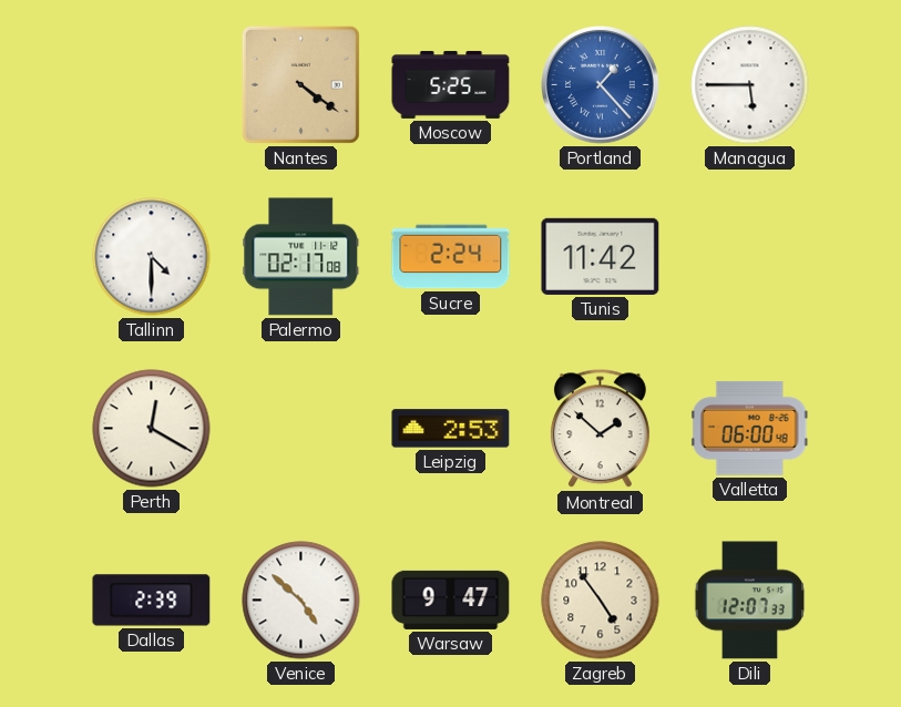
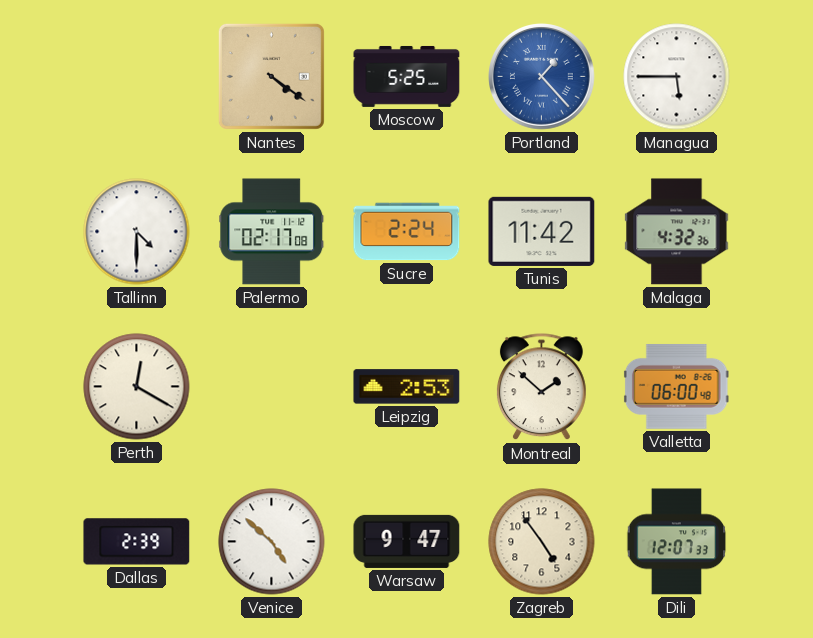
Malaga: none -> 4:32
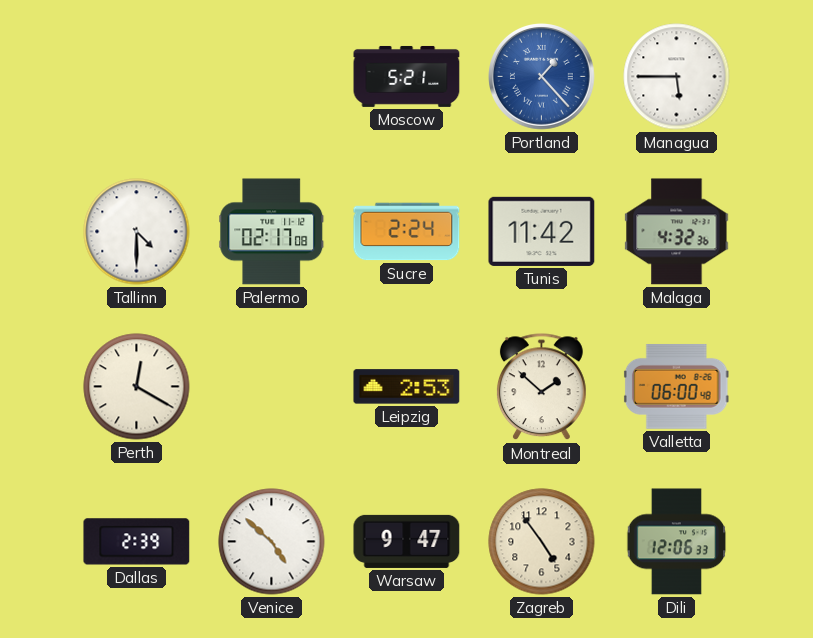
Nantes: 4:21 -> none
Moscow: 5:25 -> 5:21
Dili: 12:07 -> 12:06
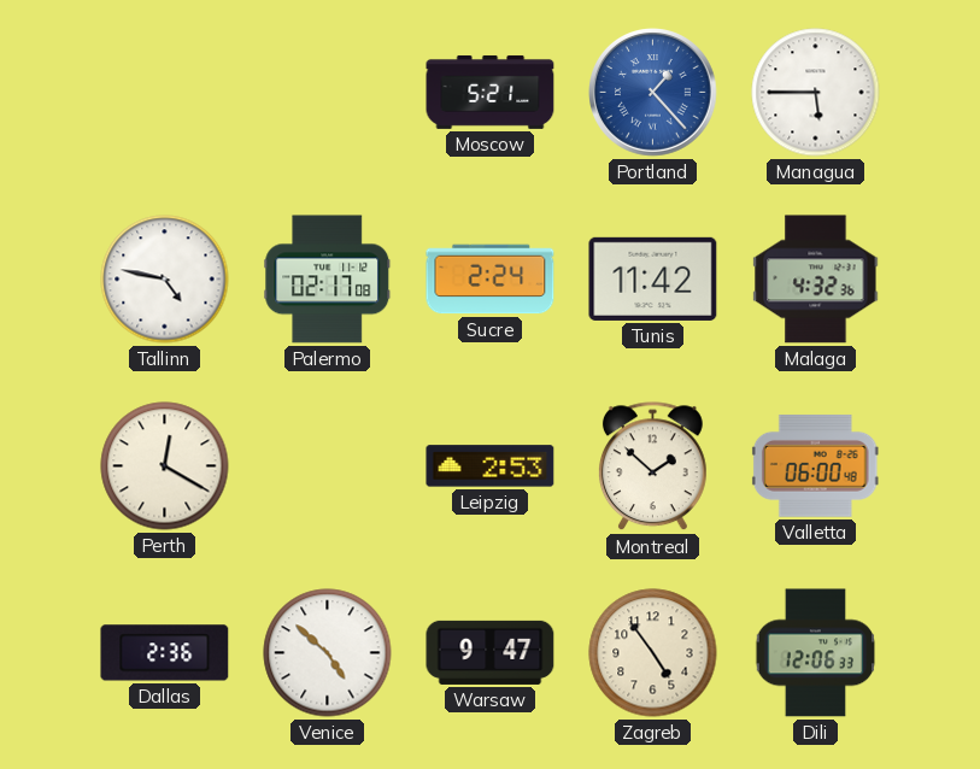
Tallinn: 4:30 -> 4:47
Dallas: 2:39 -> 2:36
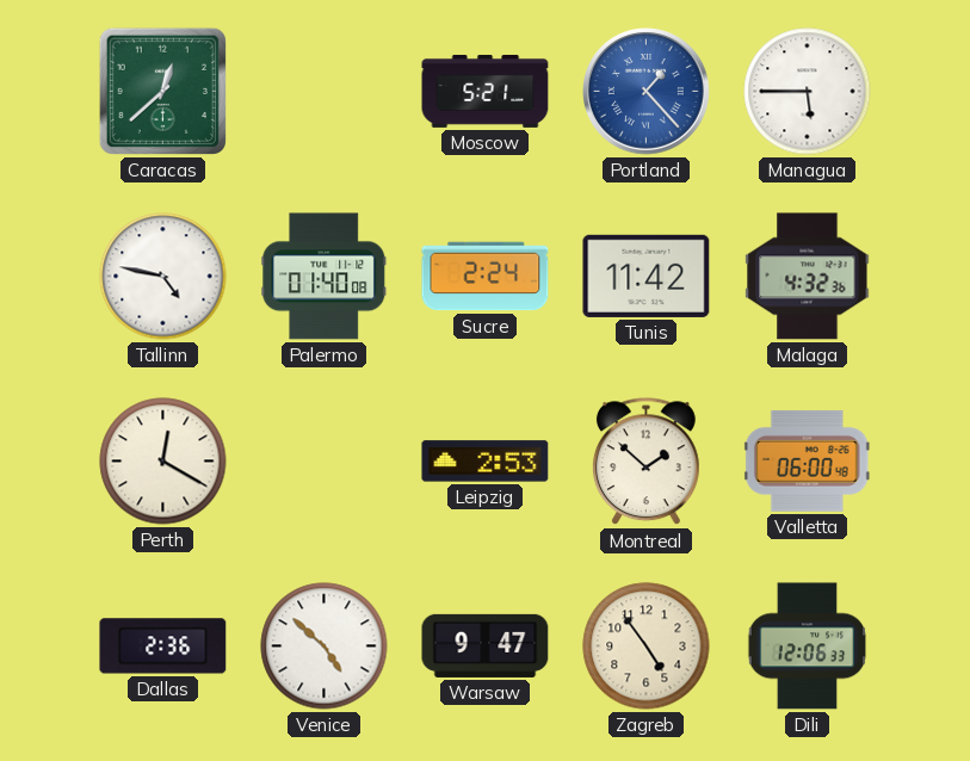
Caracas: none -> 12:38
Palermo: 02:17 -> 01:40
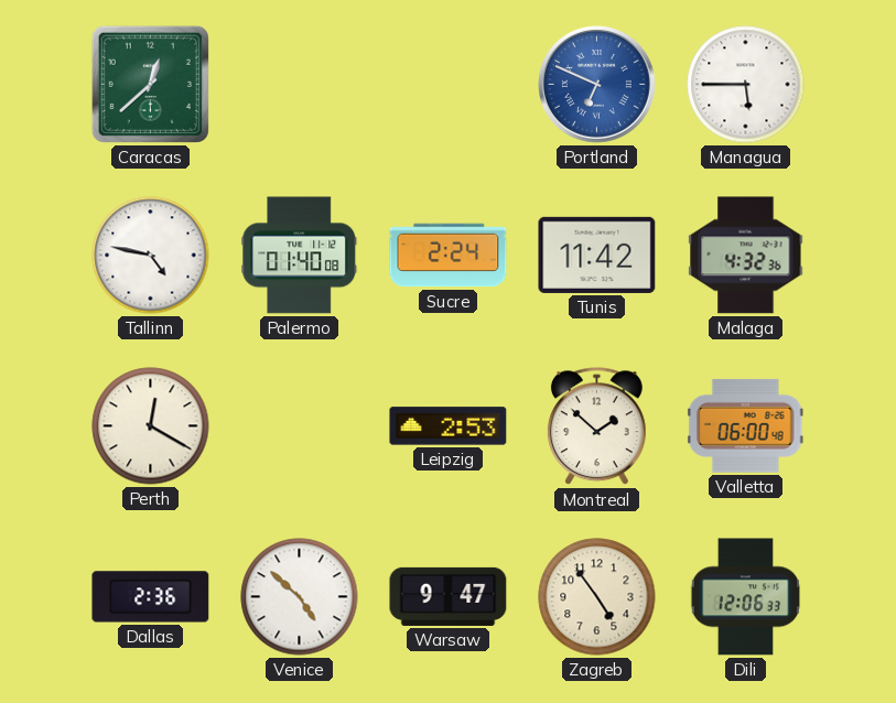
Moscow: 5:21 -> none
Portland: 1:23 -> 6:49
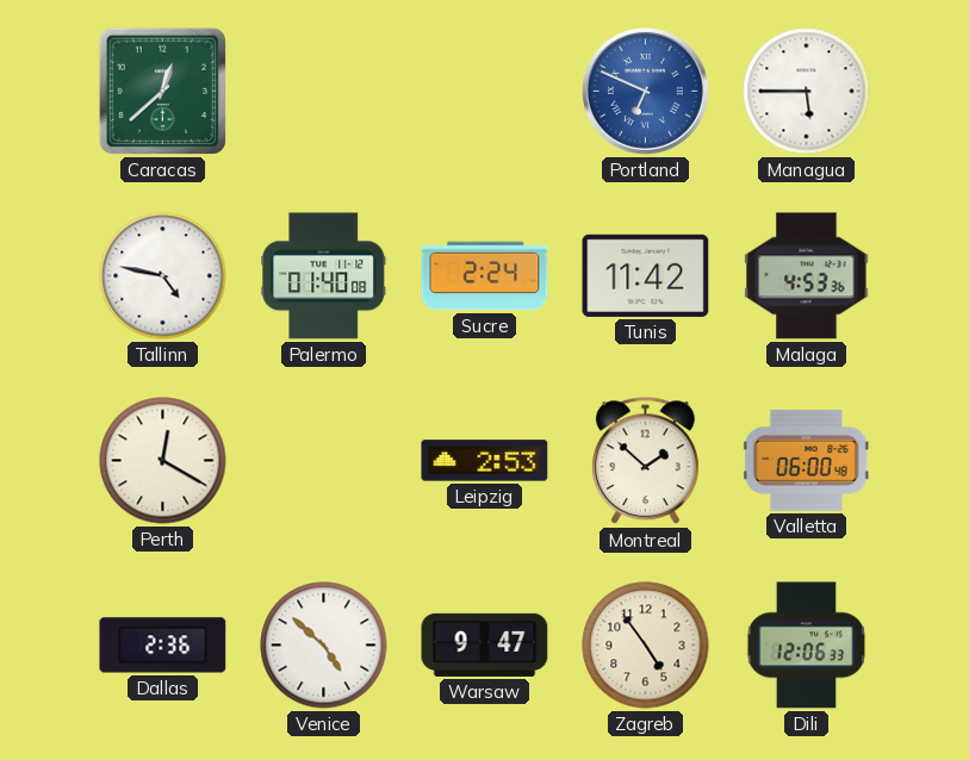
Malaga: 4:32 -> 4:53
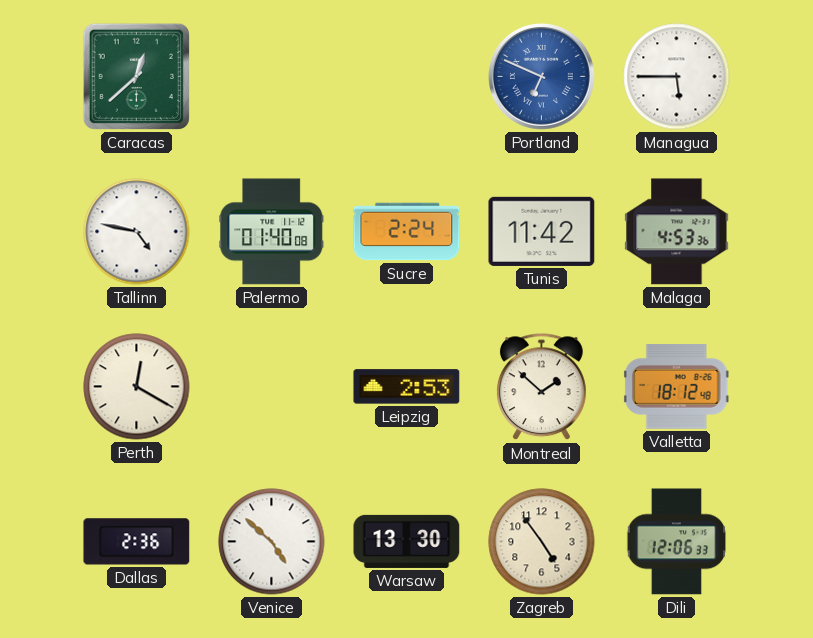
Valletta: 06:00 -> 18:12
Warsaw: 9:47 -> 13:30
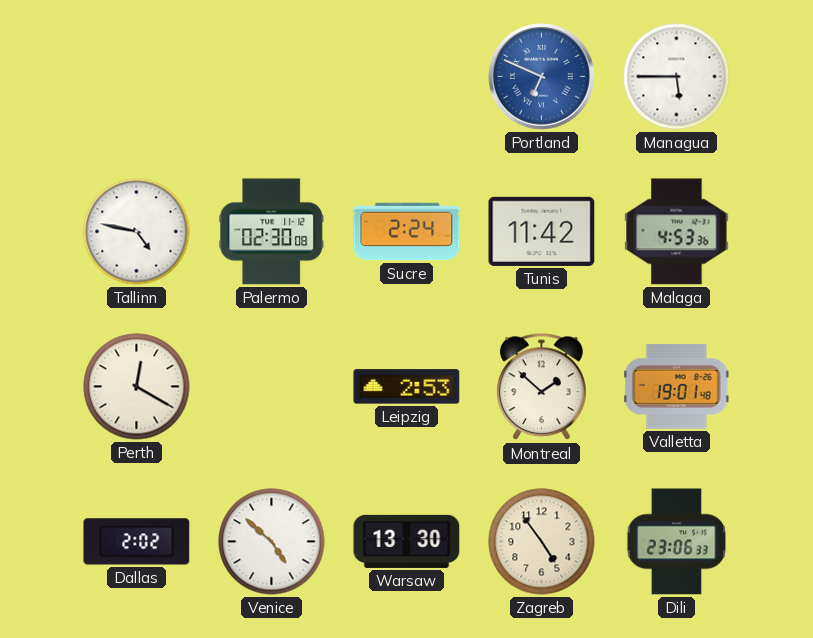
Caracas: 12:38 -> none
Palermo: 01:40 -> 02:30
Valletta: 18:12 -> 19:01
Dallas: 2:36 -> 2:02
Dili: 12:06 -> 23:06
